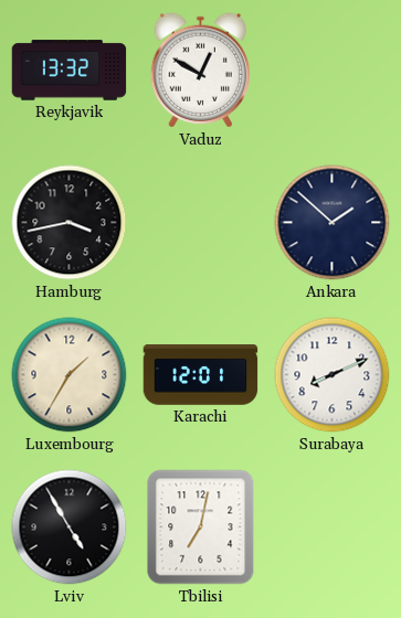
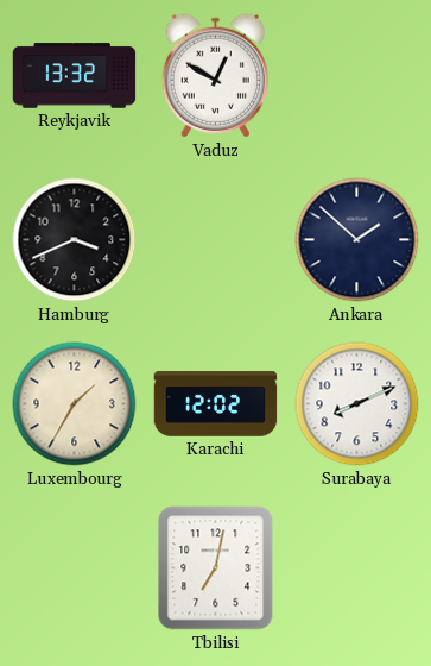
Hamburg: 3:43 -> 3:41
Karachi: 12:01 -> 12:02
Lviv: 4:55 -> none
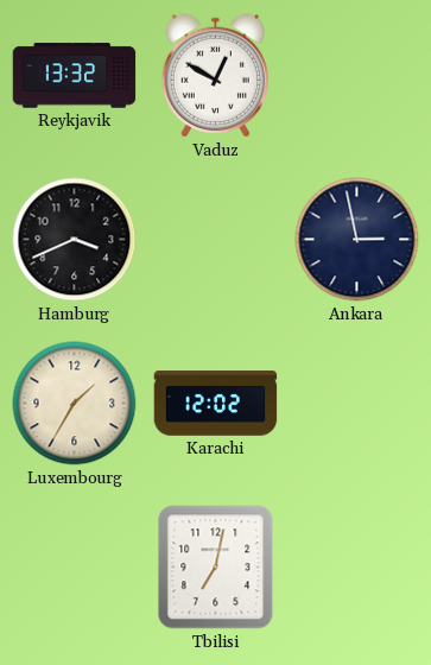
Ankara: 1:52 -> 2:58
Surabaya: 8:11 -> none
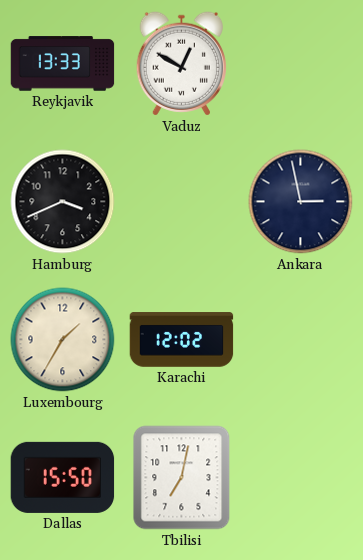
Reykjavik: 13:32 -> 13:33
Dallas: none -> 15:50
